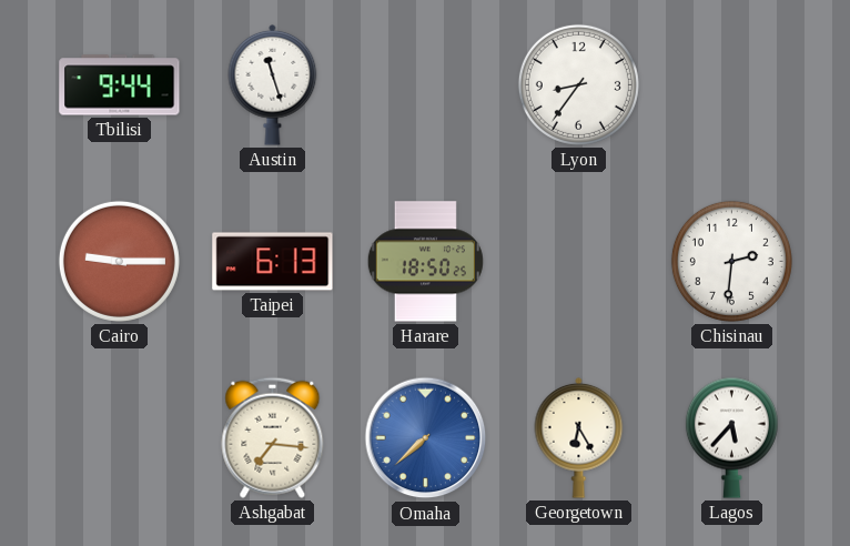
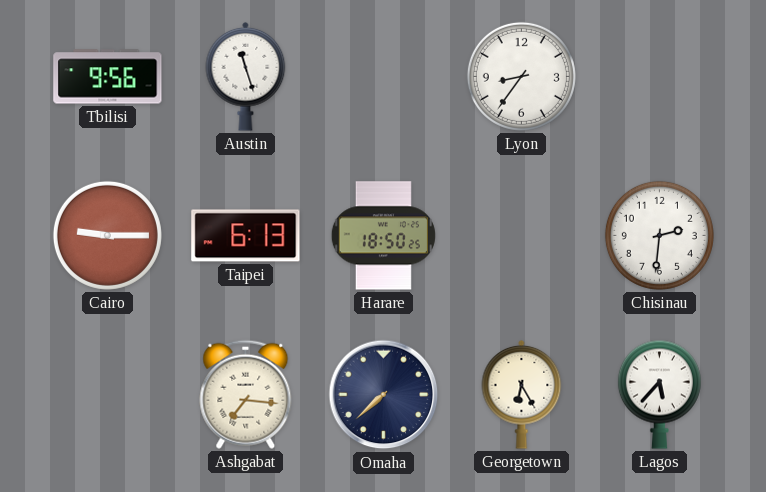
Tbilisi: 9:44 -> 9:56
Omaha dial: blue -> navy
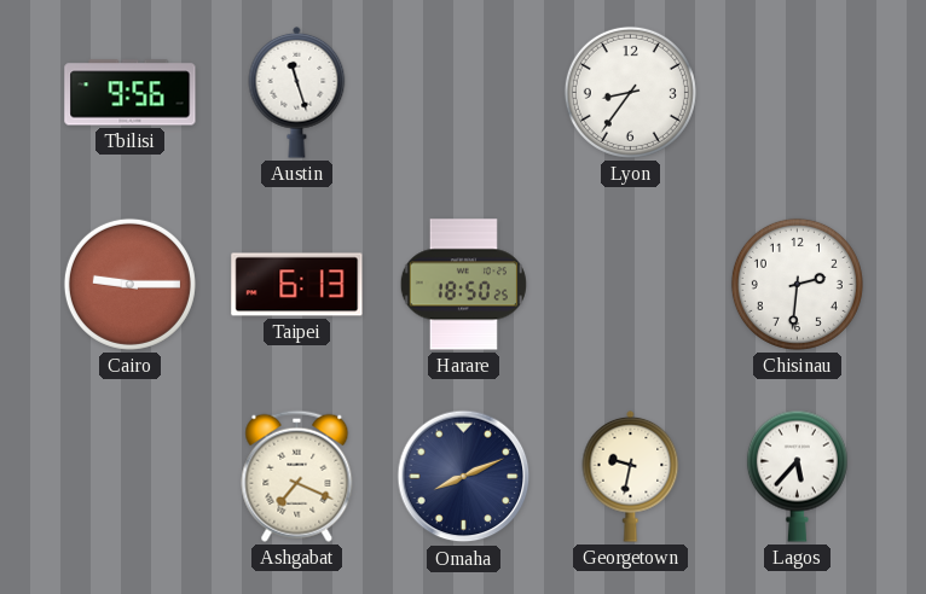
Ashgabat: 7:16 -> 7:19
Omaha: 7:38 -> 8:11
Georgetown: 6:25 -> 9:32
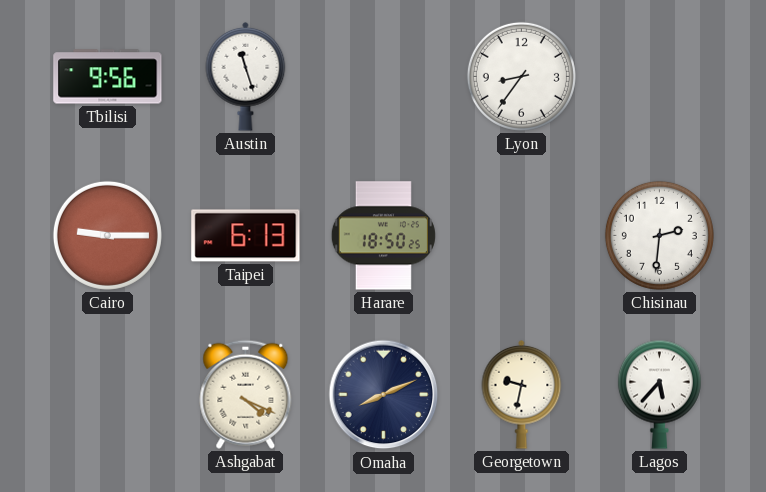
Ashgabat: 7:19 -> 4:19
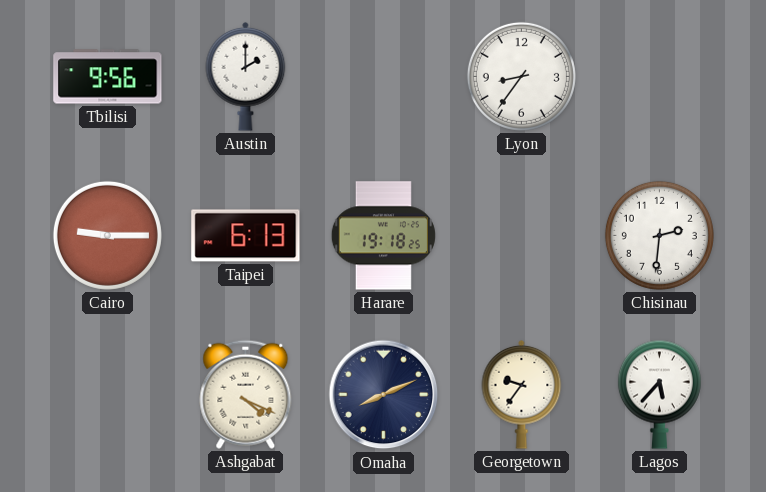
Austin: 11:27 -> 2:00
Harare: 18:50 -> 19:18
Georgetown: 9:32 -> 9:36
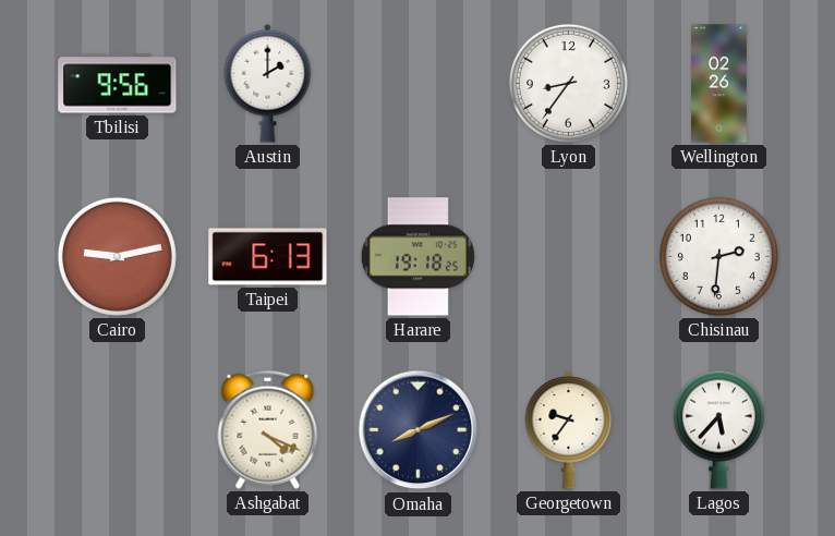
Wellington: none -> 02:26
Cairo: 9:15 -> 9:13
